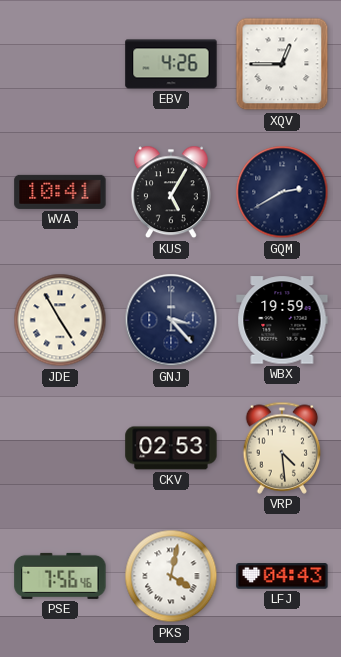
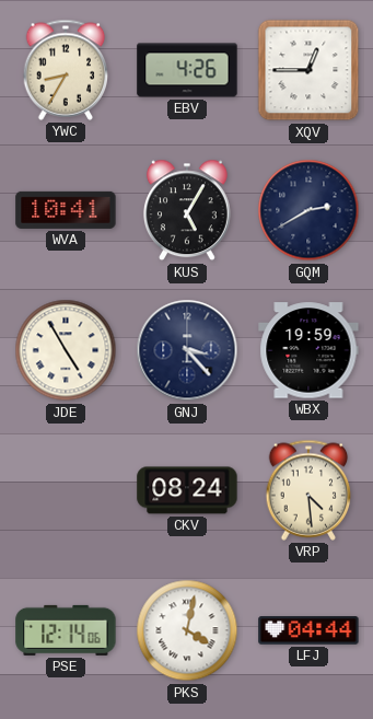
YWC: none -> 8:35
CKV: 02:53 -> 08:24
PSE: 7:56 -> 12:14
LFJ: 04:43 -> 04:44
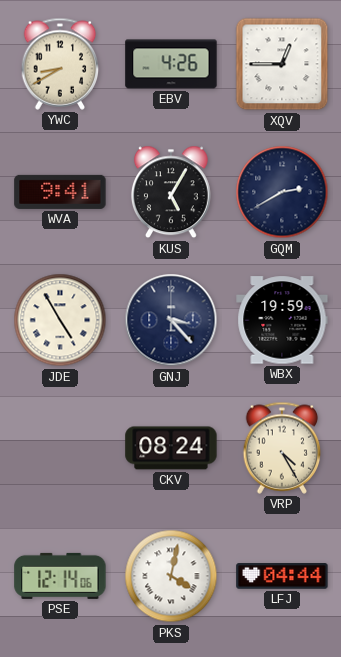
YWC: 8:35 -> 8:40
WVA: 10:41 -> 9:41
VRP: 4:29 -> 4:25
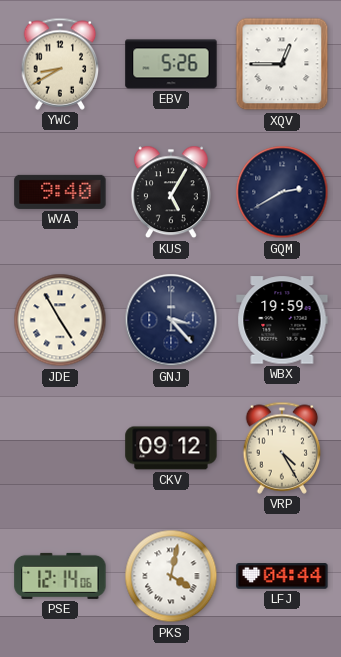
EBV: 4:26 -> 5:26
WVA: 9:41 -> 9:40
CKV: 08:24 -> 09:12
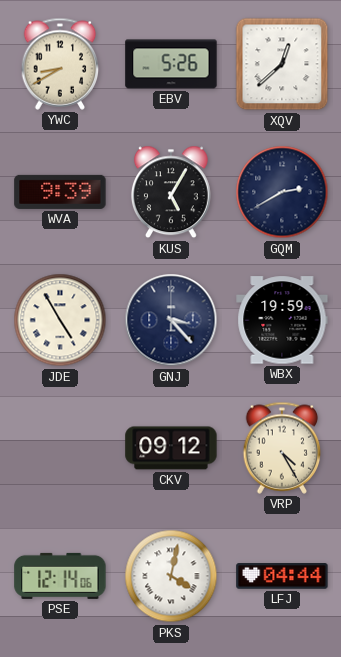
XQV: 12:45 -> 12:38
WVA: 9:40 -> 9:39
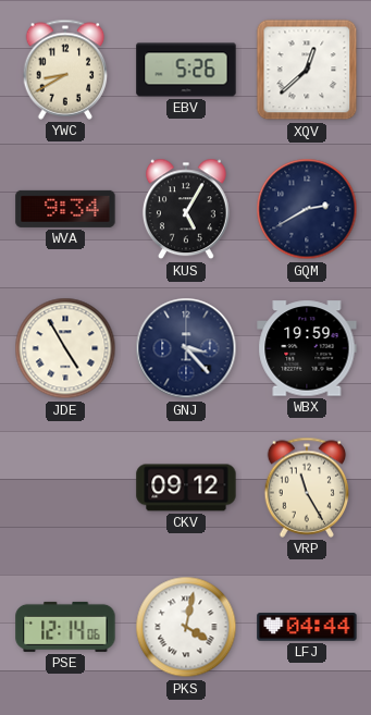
WVA: 9:39 -> 9:34
VRP: 4:25 -> 11:25
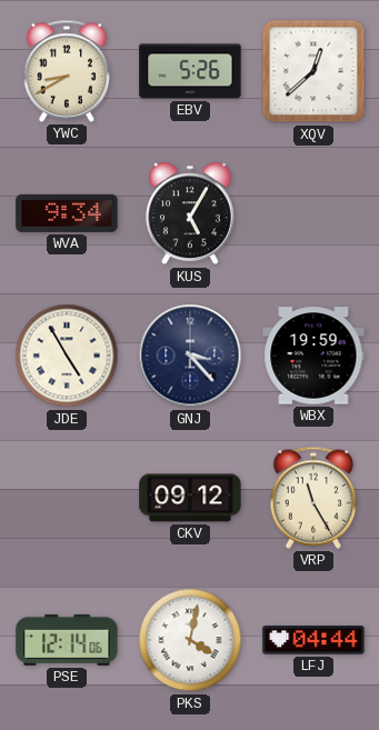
GQM: 2:40 -> none
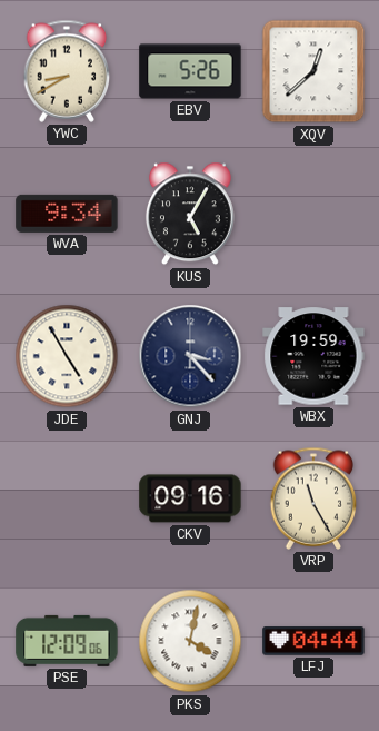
CKV: 09:12 -> 09:16
PSE: 12:14 -> 12:09
